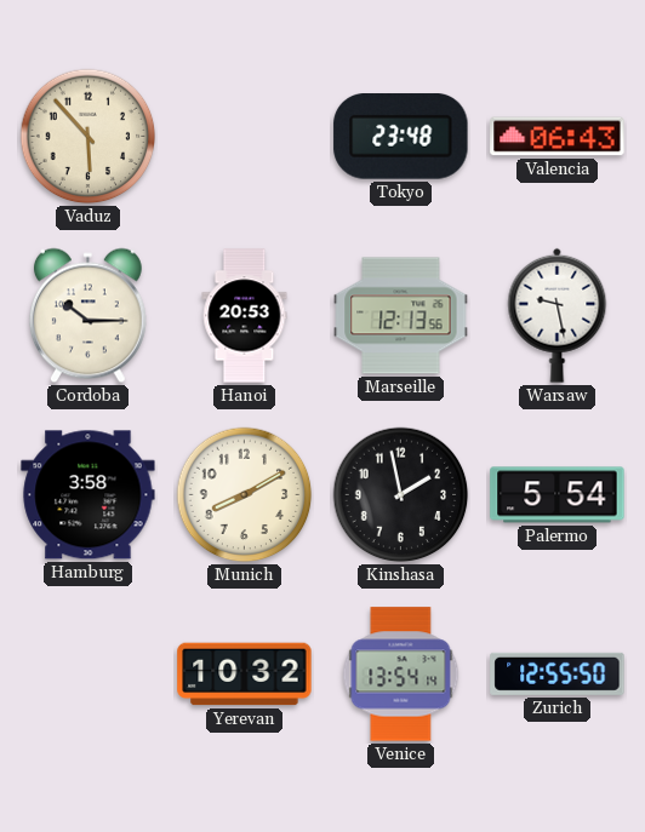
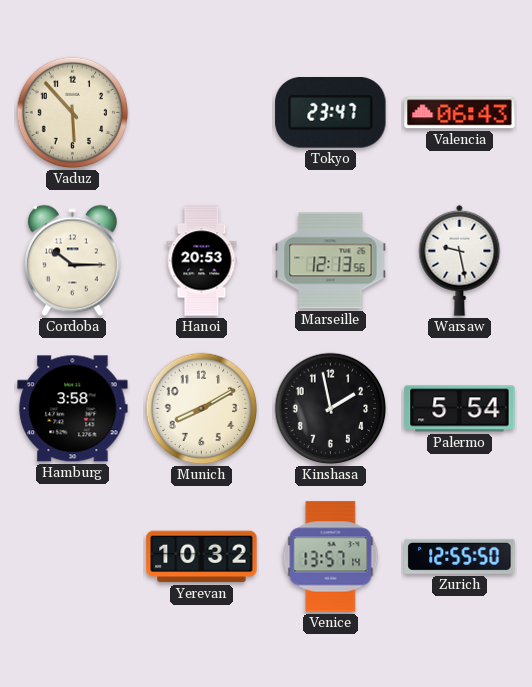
Tokyo: 23:48 -> 23:47
Venice: 13:54 -> 13:57
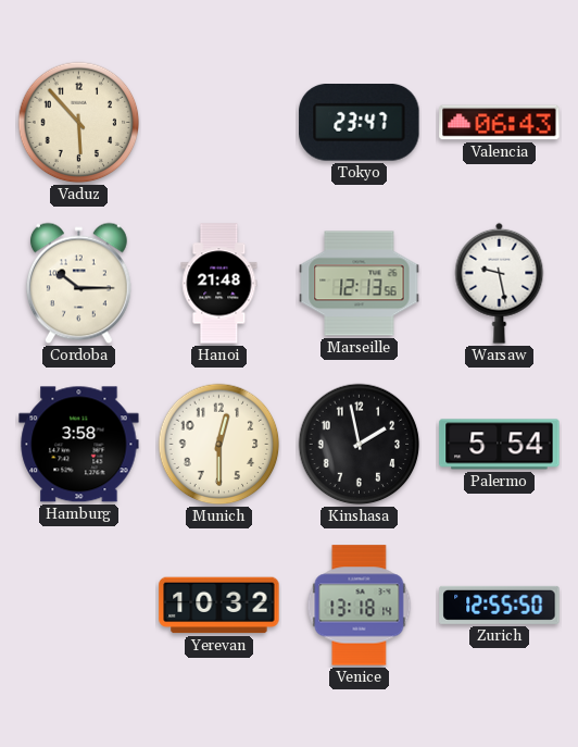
Hanoi: 20:53 -> 21:48
Munich: 8:10 -> 12:30
Venice: 13:57 -> 13:18
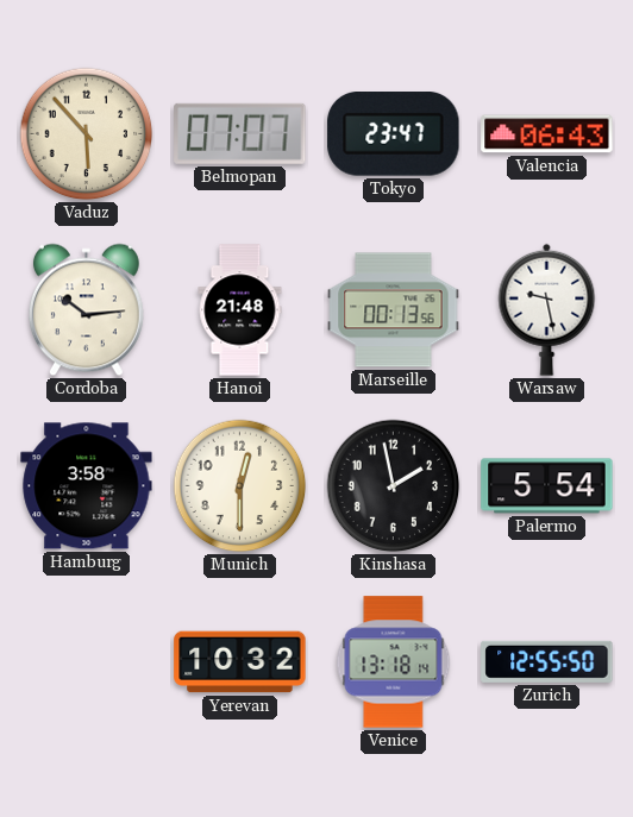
Belmopan: none -> 07:07
Cordoba: 10:15 -> 10:14
Marseille: 12:13 -> 00:13
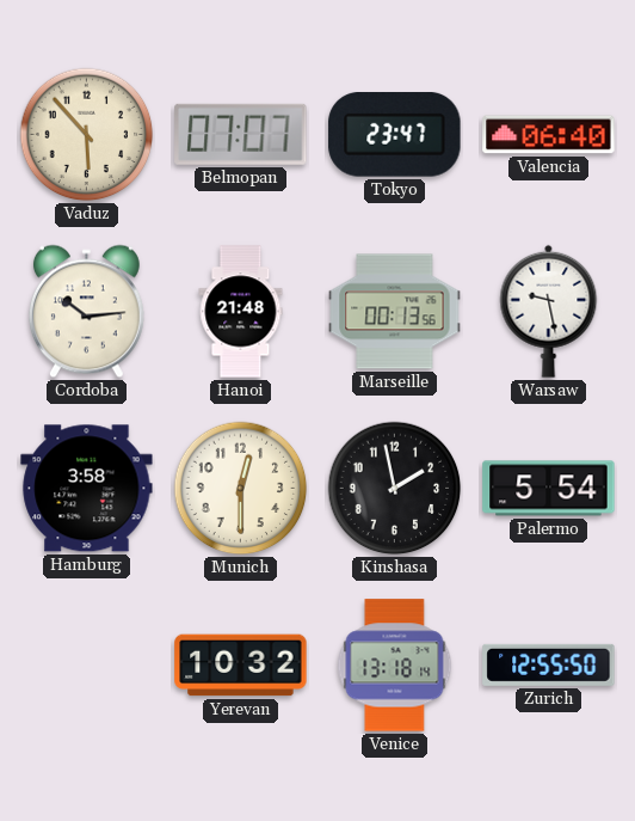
Valencia: 06:43 -> 06:40
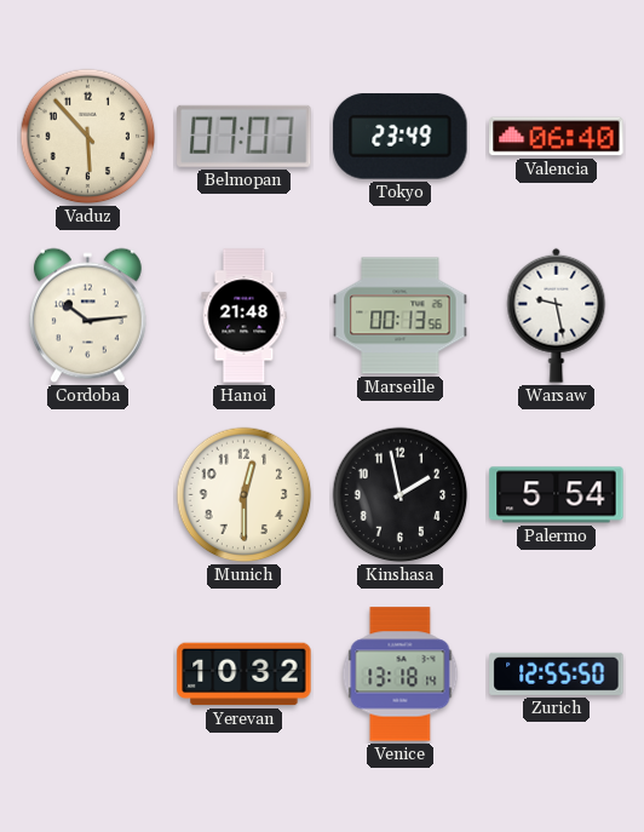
Tokyo: 23:47 -> 23:49
Hamburg: 3:58 -> none
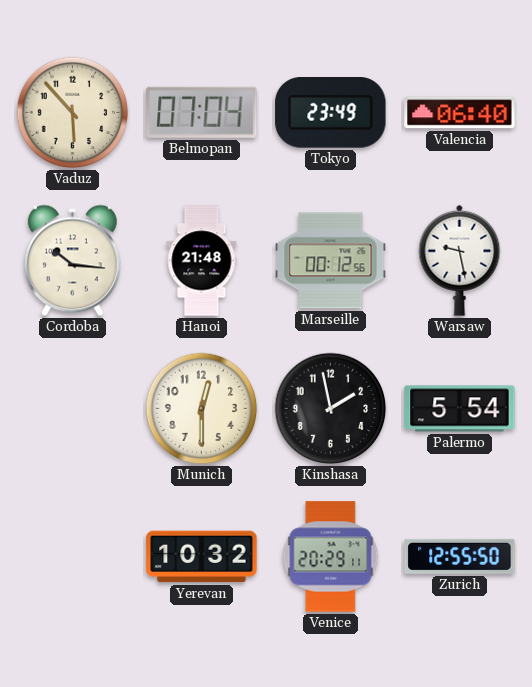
Belmopan: 07:07 -> 07:04
Cordoba: 10:14 -> 10:16
Marseille: 00:13 -> 00:12
Venice: 13:18 -> 20:29
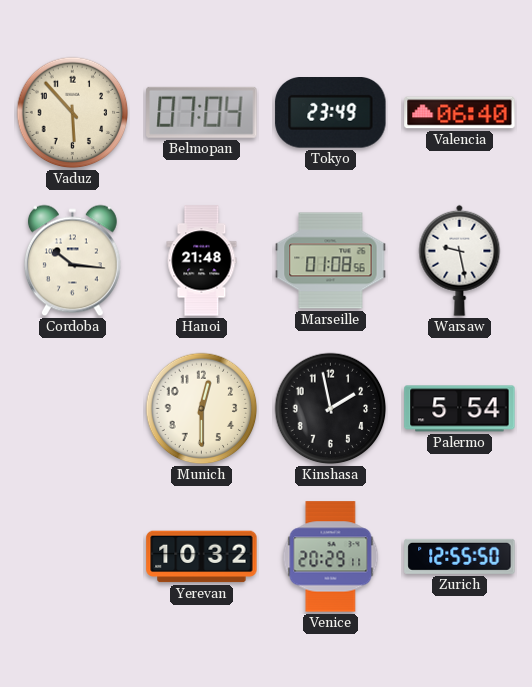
Marseille: 00:12 -> 01:08
